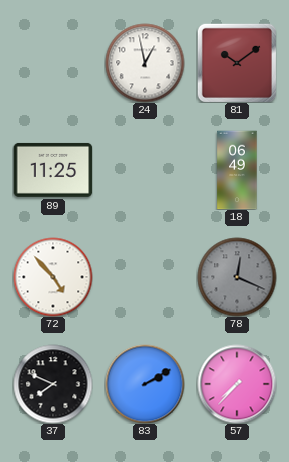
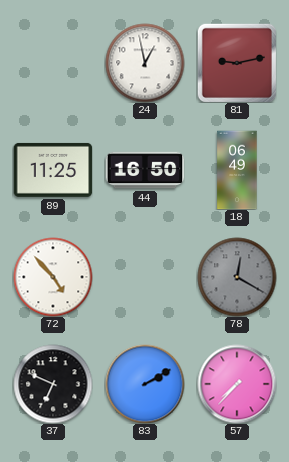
81: 10:09 -> 9:13
44: none -> 16:50
78: 12:19 -> 12:20
37: 7:49 -> 6:49
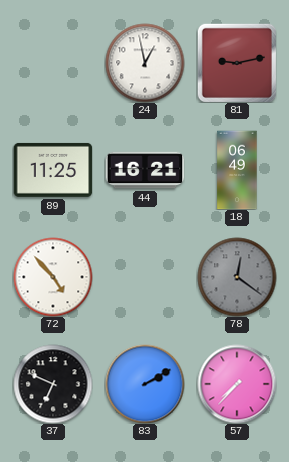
44: 16:50 -> 16:21
78: 12:20 -> 12:21
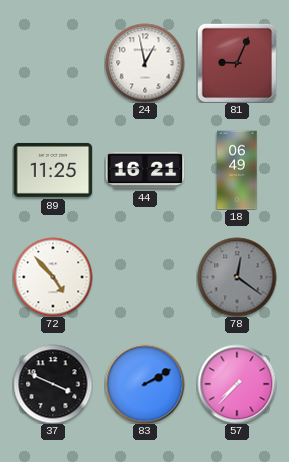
81: 9:13 -> 9:04
37: 6:49 -> 3:49
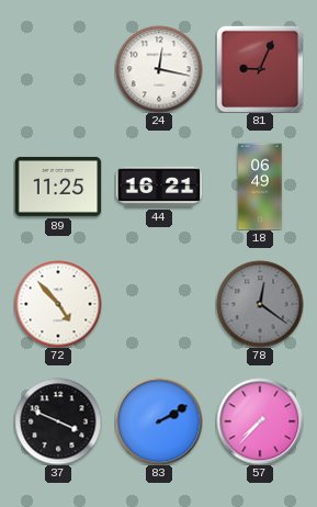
24: 12:58 -> 12:17
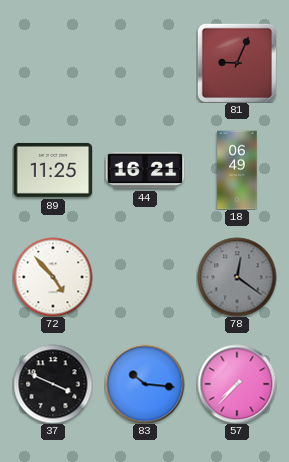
24: 12:17 -> none
83: 2:10 -> 10:16
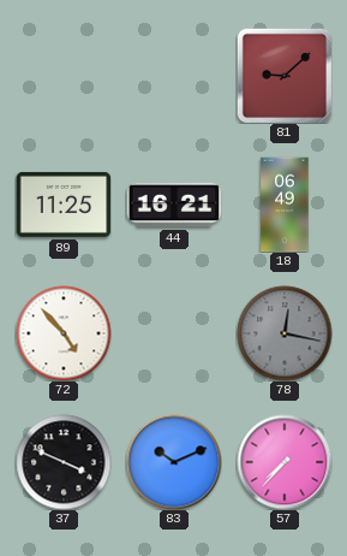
81: 9:04 -> 9:08
78: 12:21 -> 12:17
83: 10:16 -> 10:11
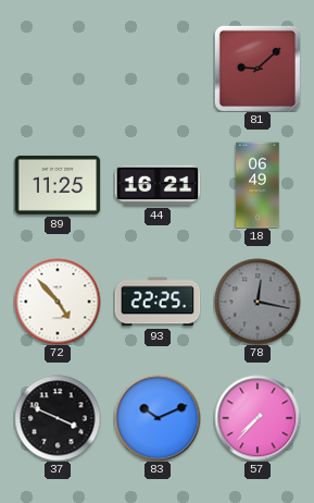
93: none -> 22:25
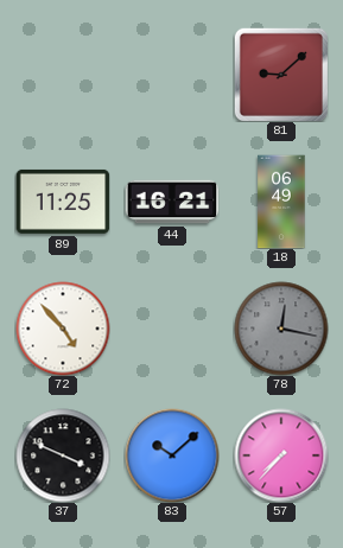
93: 22:25 -> none
83: 10:11 -> 10:08
